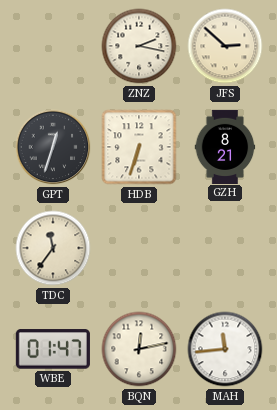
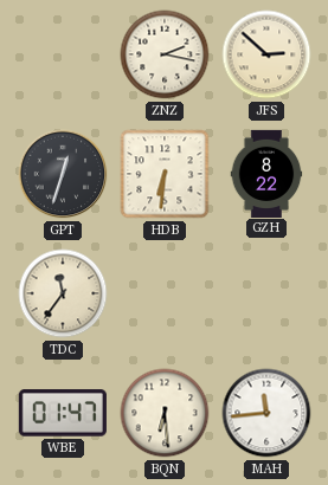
HDB: 6:33 -> 6:31
GZH: 8:21 -> 8:22
BQN: 12:13 -> 6:29
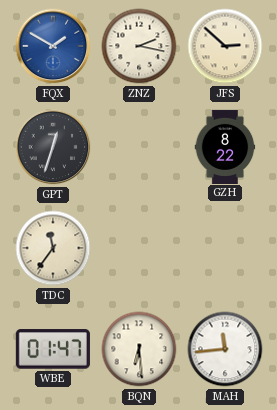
FQX: none -> 1:50
HDB: 6:31 -> none
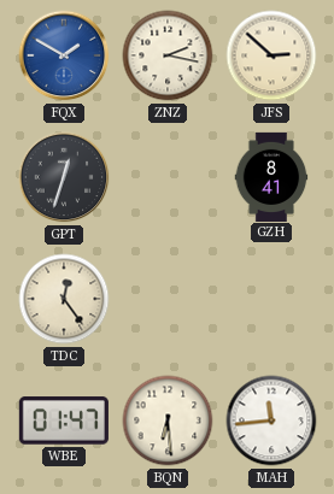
GZH: 8:22 -> 8:41
TDC: 11:36 -> 12:24
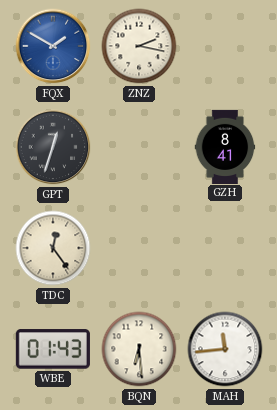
JFS: 2:52 -> none
WBE: 01:47 -> 01:43
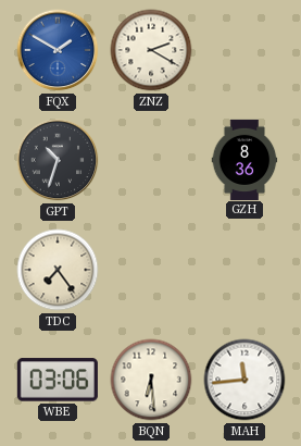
ZNZ: 2:17 -> 2:20
GPT: 12:33 -> 10:33
GZH: 8:41 -> 8:36
TDC: 12:24 -> 7:24
WBE: 01:43 -> 03:06
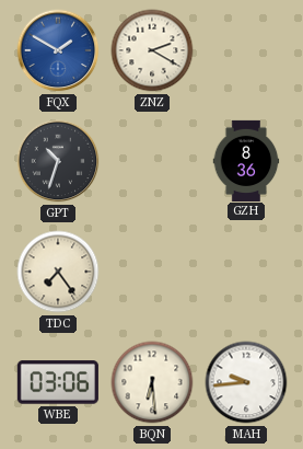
MAH: 11:44 -> 9:44
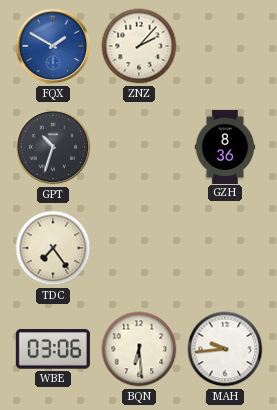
ZNZ: 2:20 -> 2:07
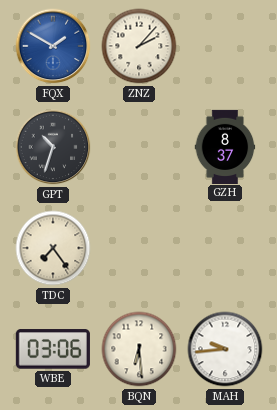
GZH: 8:36 -> 8:37
